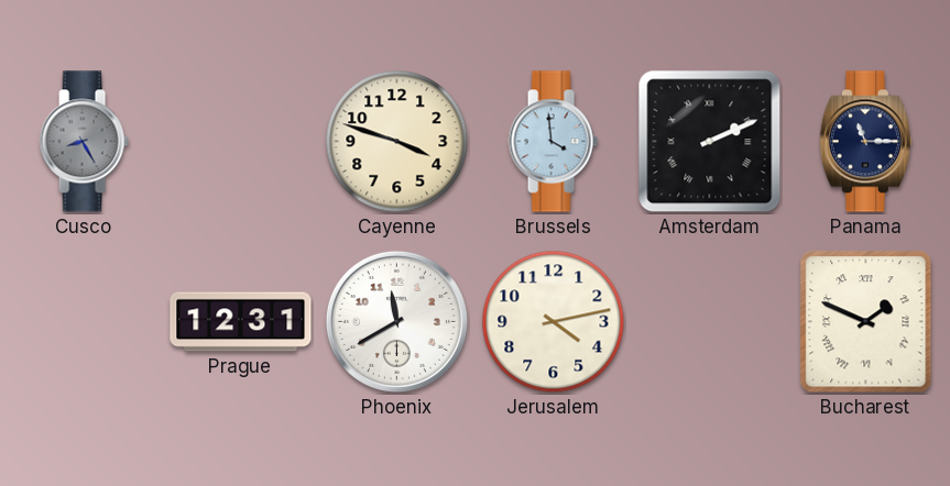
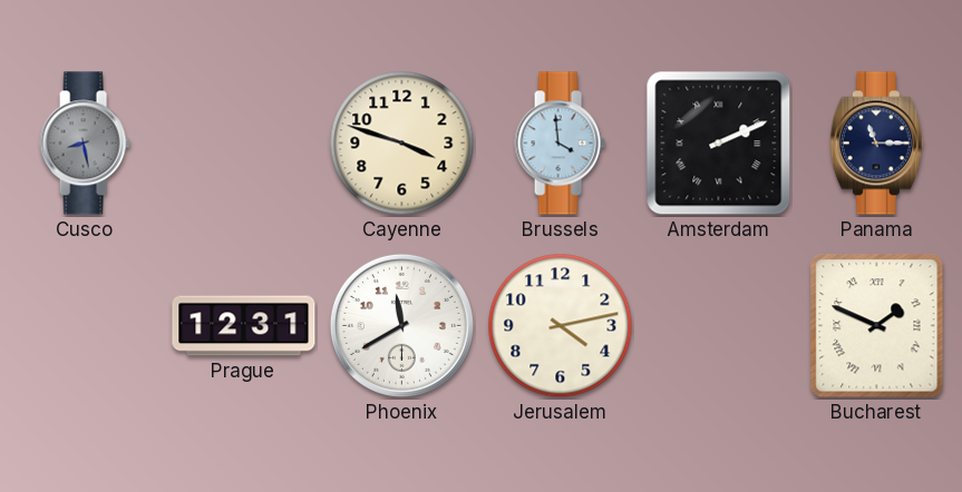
Cusco: 8:25 -> 8:28
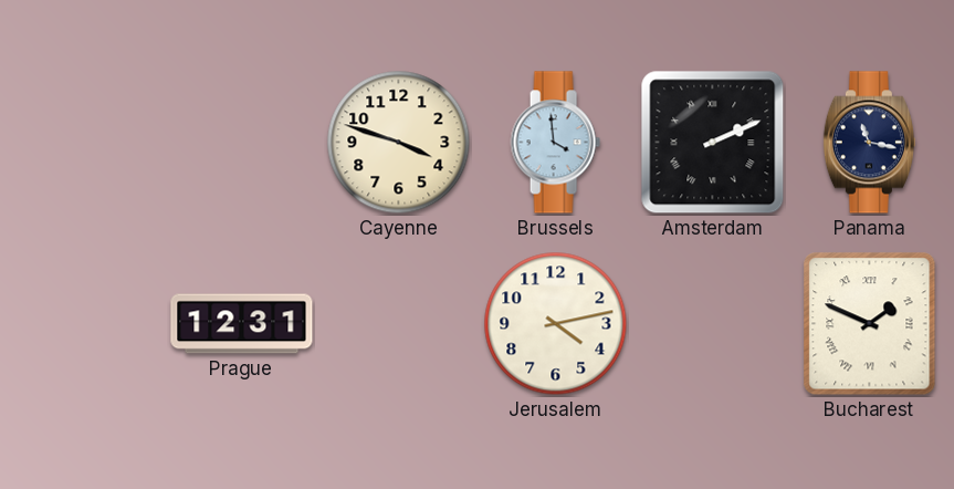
Cusco: 8:28 -> none
Panama: 11:15 -> 11:17
Phoenix: 11:40 -> none
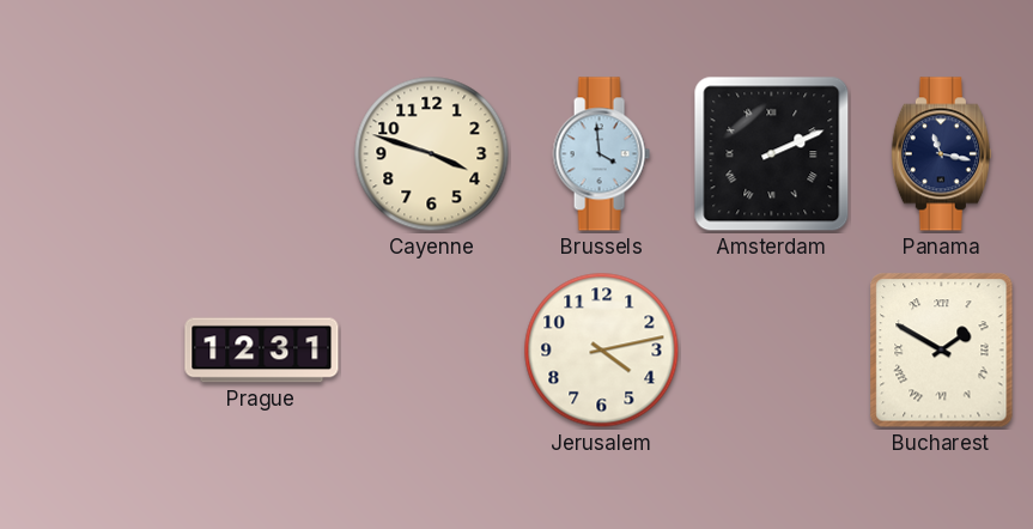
Bucharest: 1:49 -> 1:50
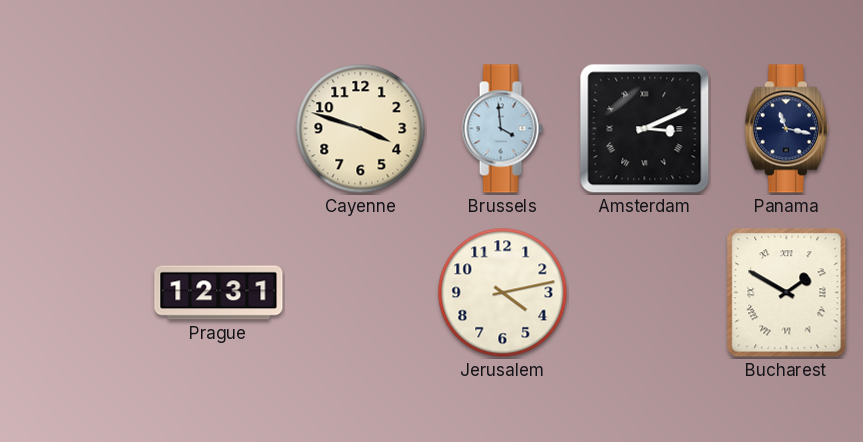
Amsterdam: 2:11 -> 3:11
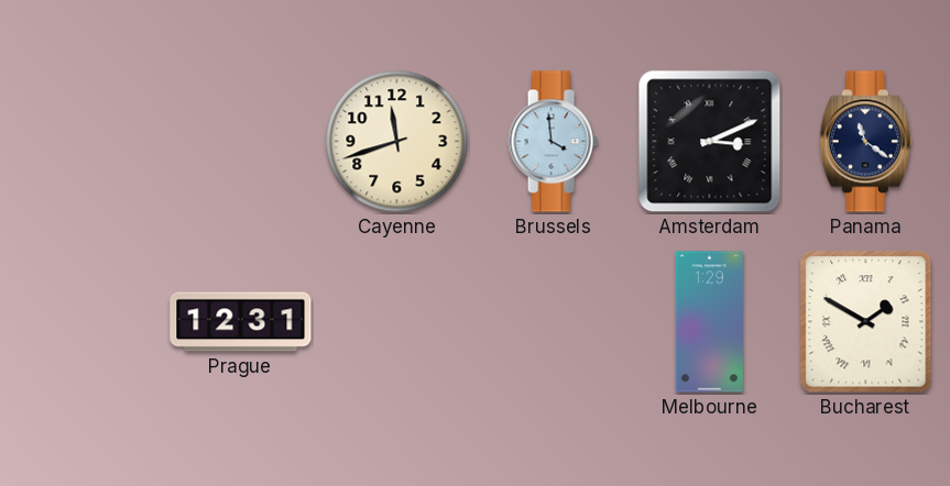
Cayenne: 3:48 -> 11:42
Panama: 11:17 -> 11:21
Jerusalem: 4:13 -> none
Melbourne: none -> 1:29
